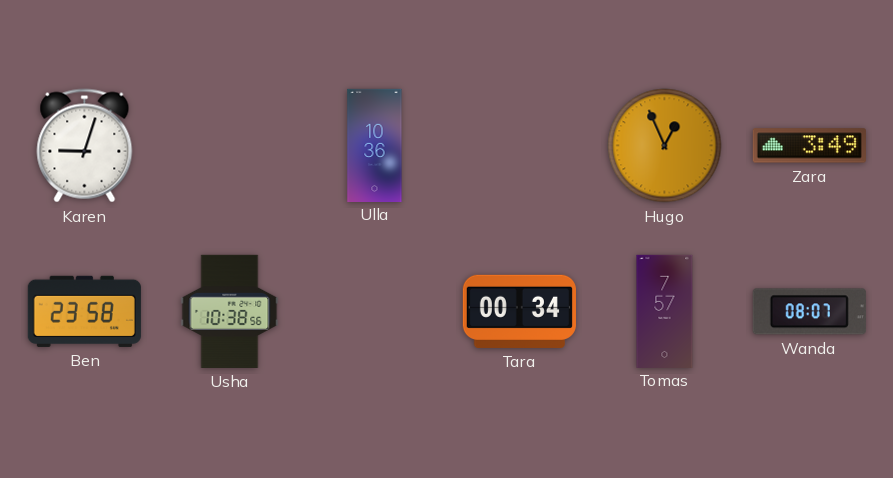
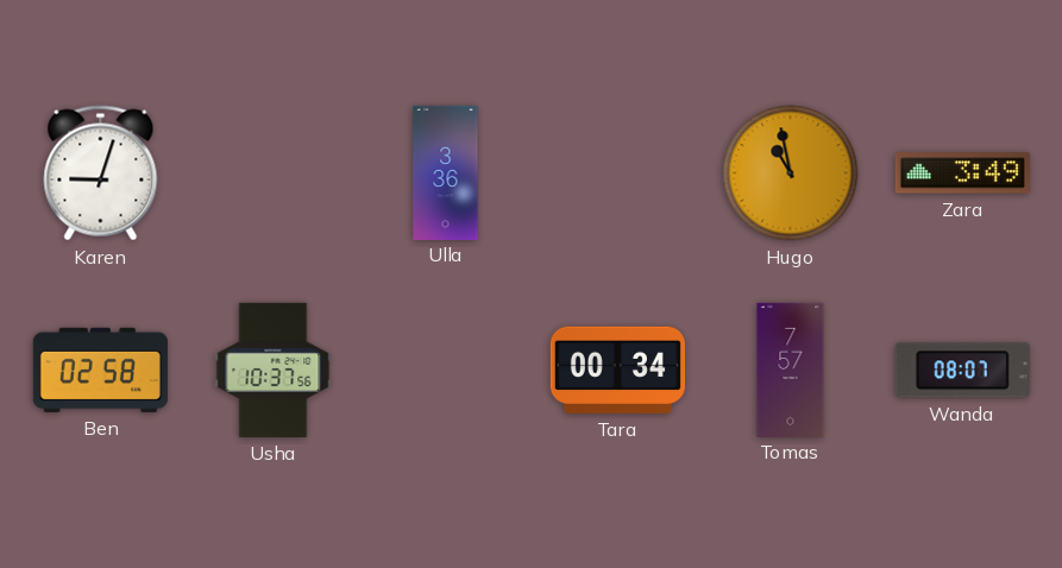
Ulla: 10:36 -> 3:36
Hugo: 12:56 -> 10:58
Ben: 23:58 -> 02:58
Usha: 10:38 -> 10:37
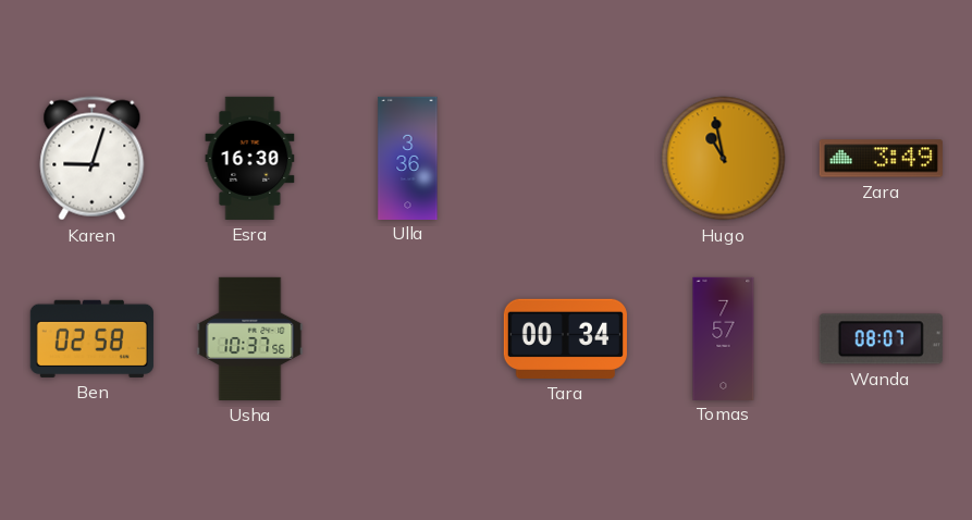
Esra: none -> 16:30
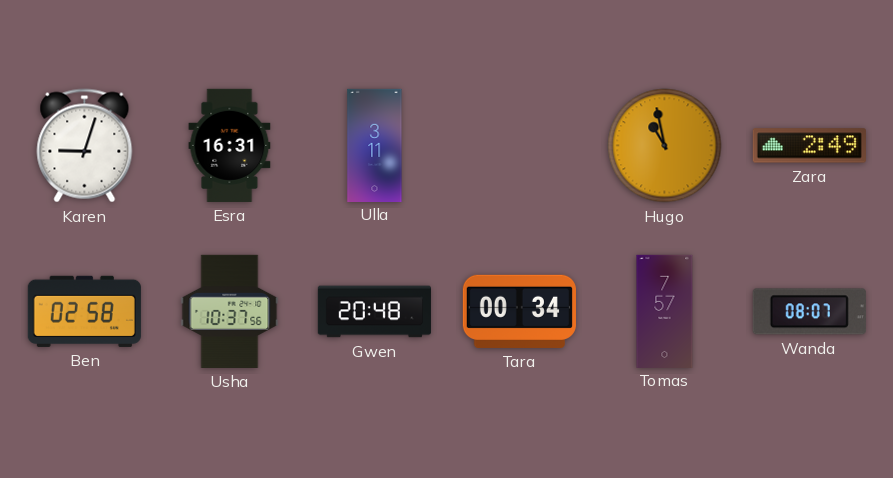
Esra: 16:30 -> 16:31
Ulla: 3:36 -> 3:11
Zara: 3:49 -> 2:49
Gwen: none -> 20:48
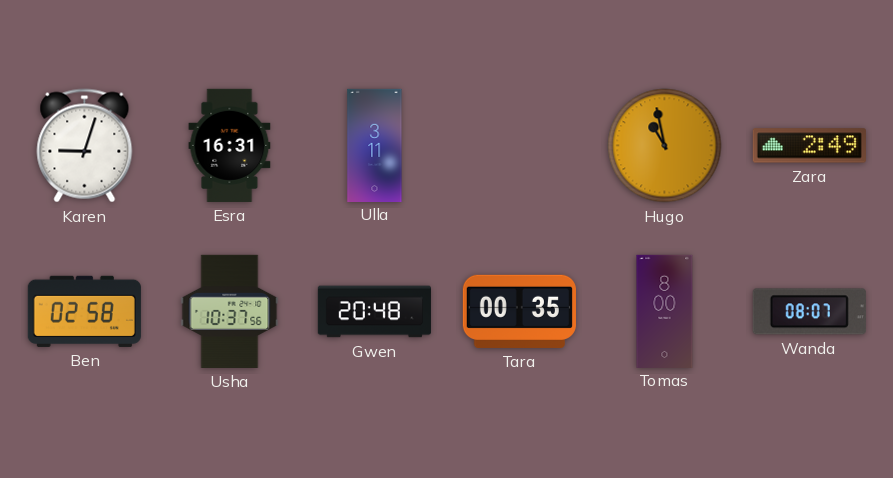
Tara: 00:34 -> 00:35
Tomas: 7:57 -> 8:00
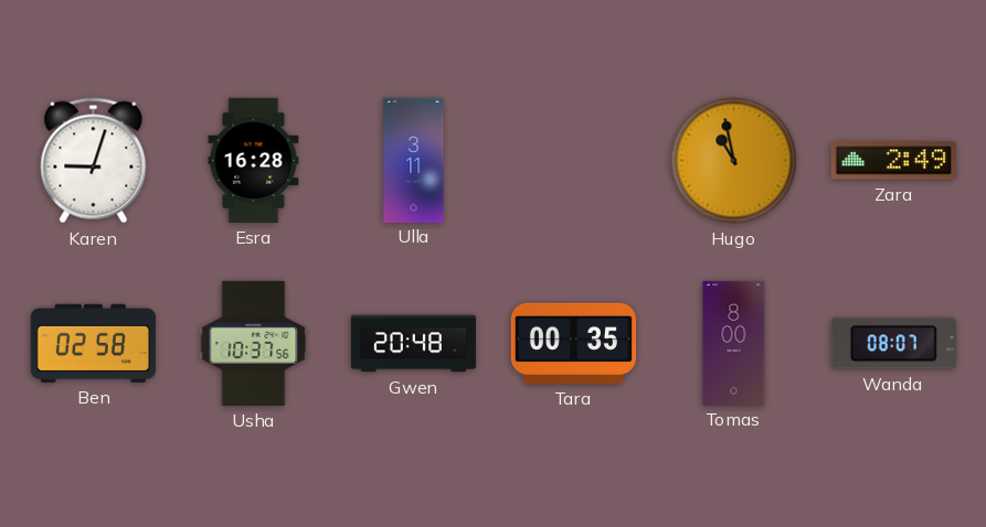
Esra: 16:31 -> 16:28
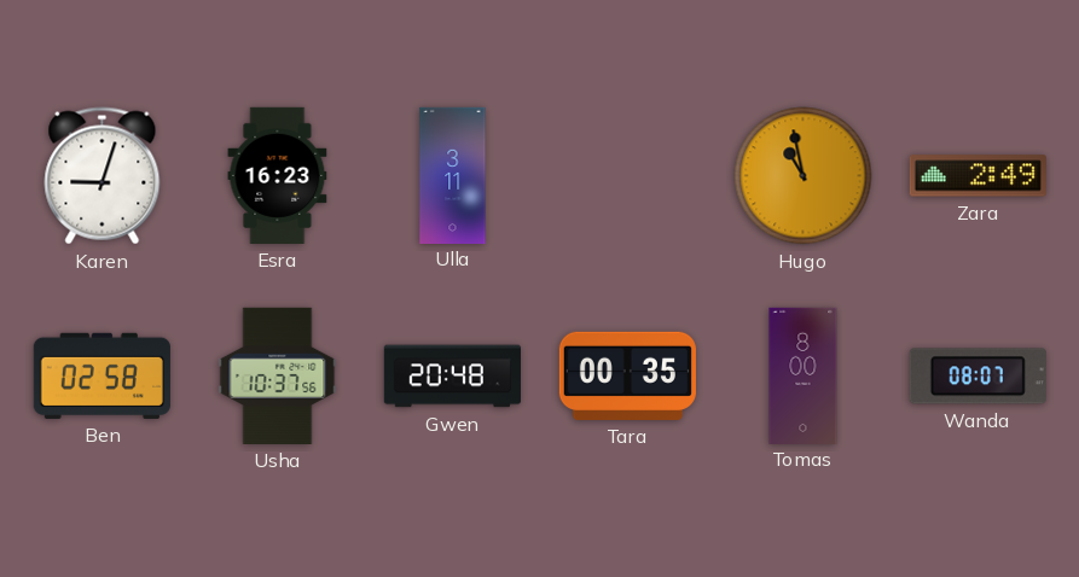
Esra: 16:28 -> 16:23
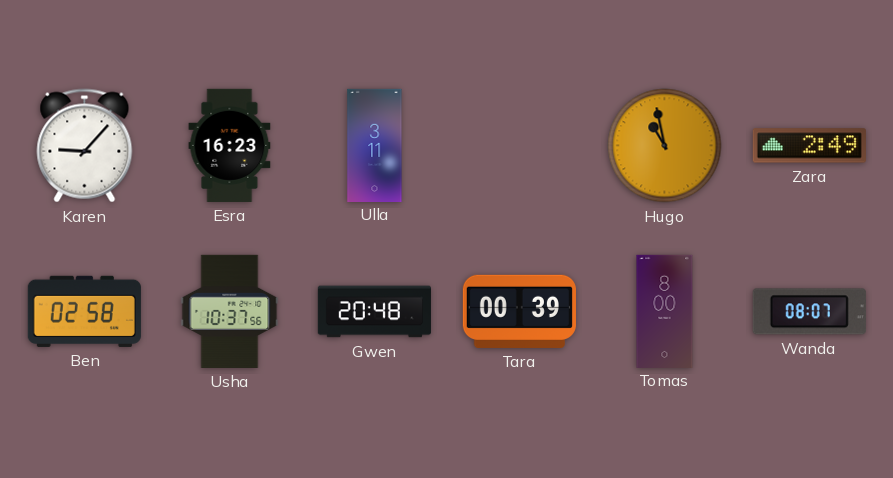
Karen: 9:03 -> 9:07
Tara: 00:35 -> 00:39
